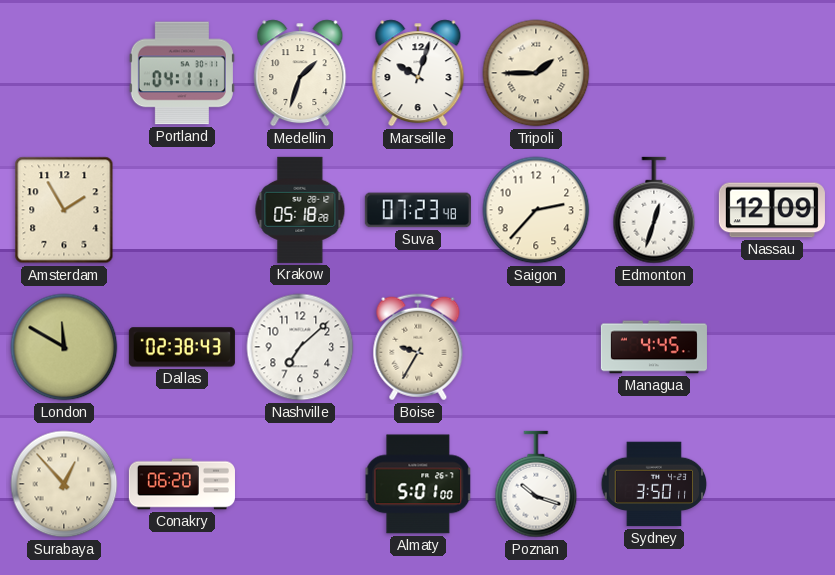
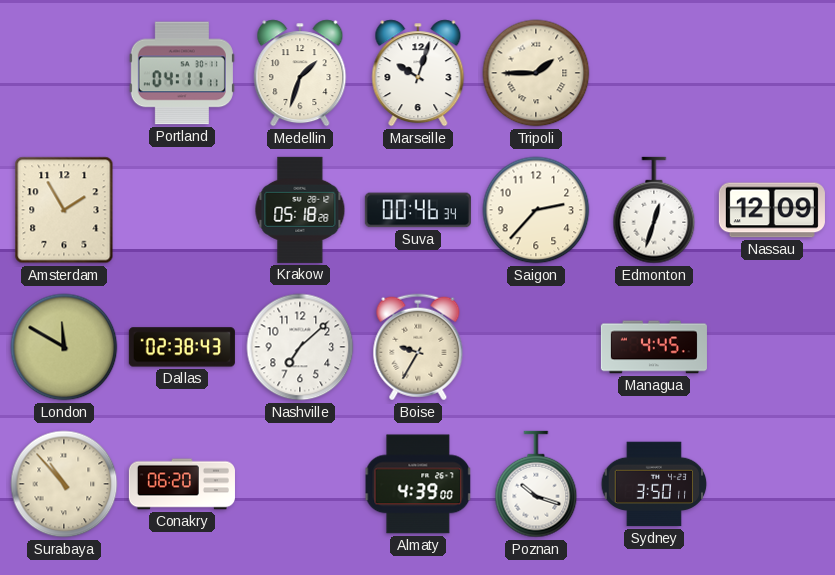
Suva: 07:23 -> 00:46
Surabaya: 12:53 -> 10:53
Almaty: 5:01 -> 4:39
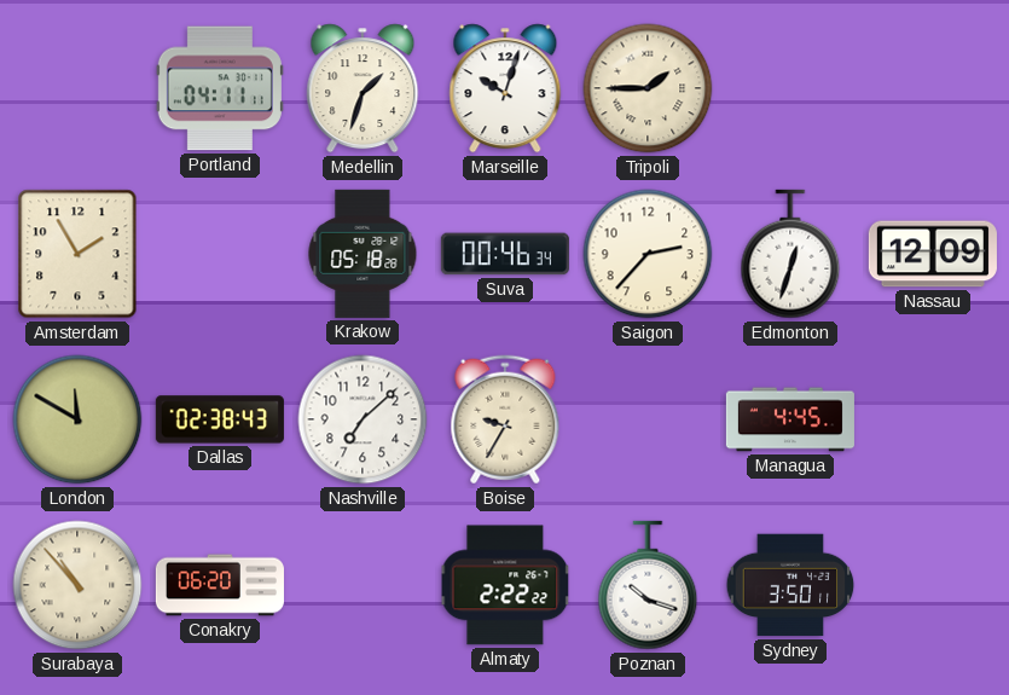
Almaty: 4:39 -> 2:22
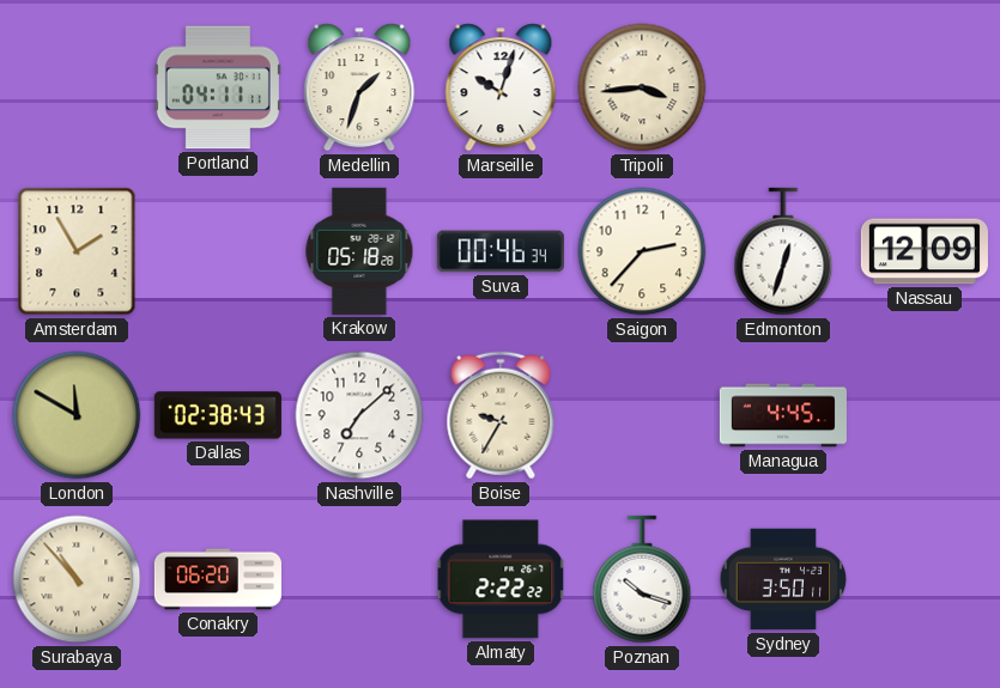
Tripoli: 1:45 -> 3:44
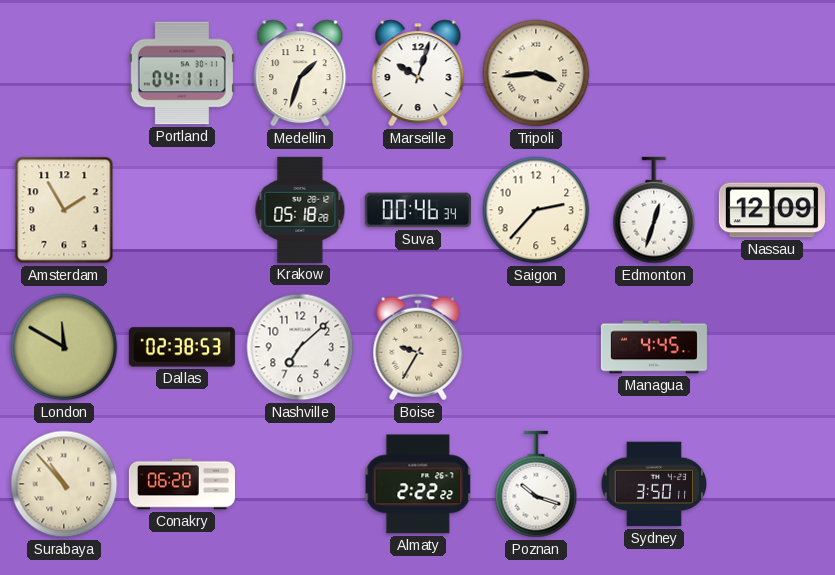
Dallas: 02:38:43 -> 02:38:53
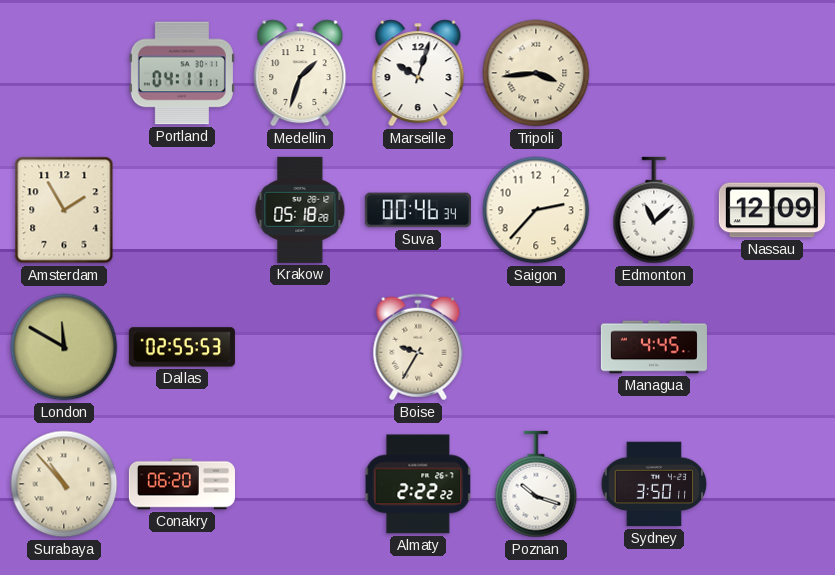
Edmonton: 12:33 -> 11:08
Dallas: 02:38 -> 02:55
Nashville: 7:08 -> none
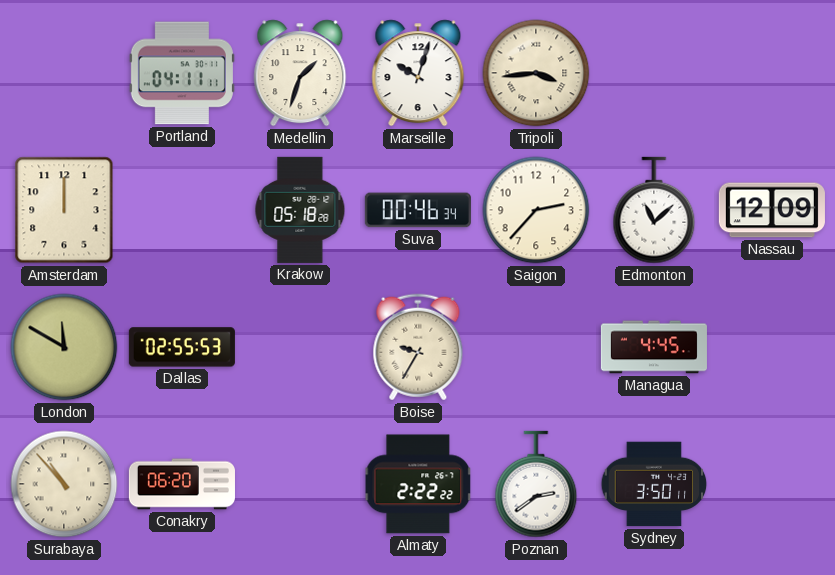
Amsterdam: 1:55 -> 12:00
Poznan: 10:18 -> 2:39
